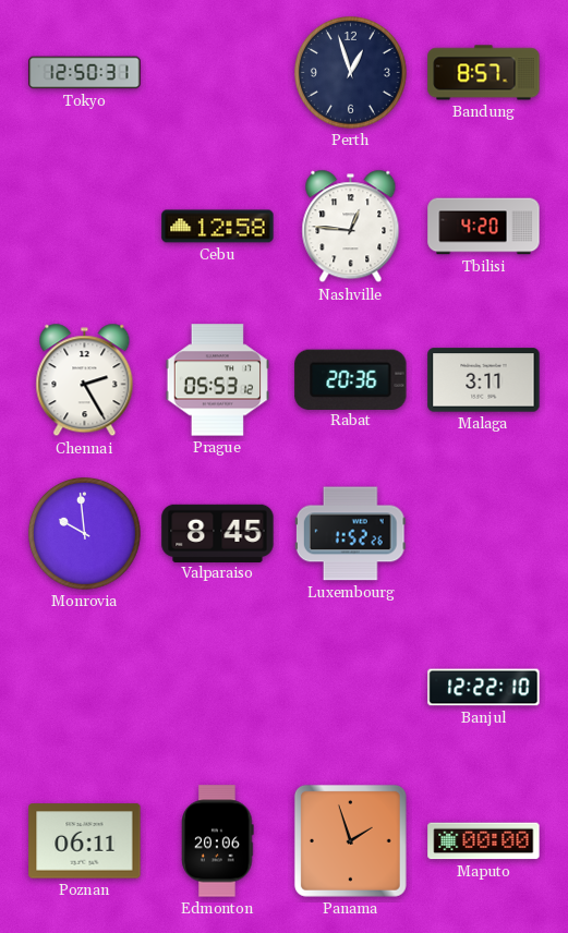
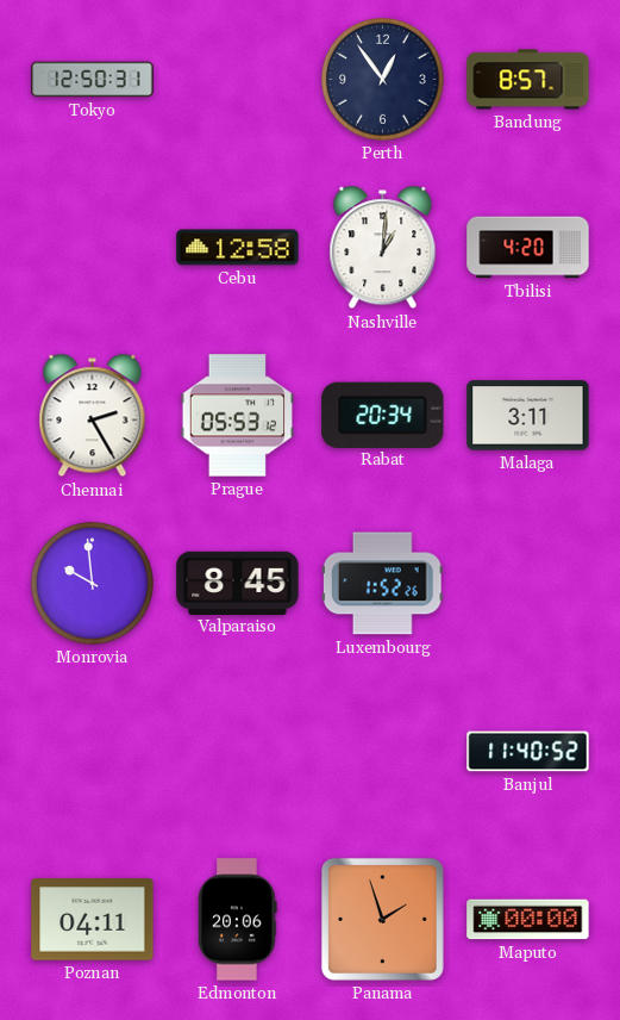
Perth: 12:57 -> 12:54
Nashville: 12:46 -> 1:01
Rabat: 20:36 -> 20:34
Banjul: 12:22 -> 11:40
Poznan: 06:11 -> 04:11
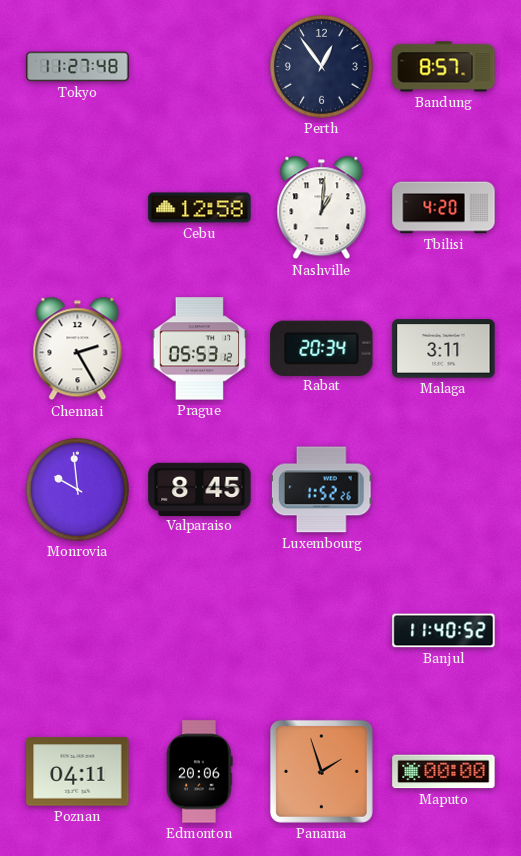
Tokyo: 12:50 -> 11:27
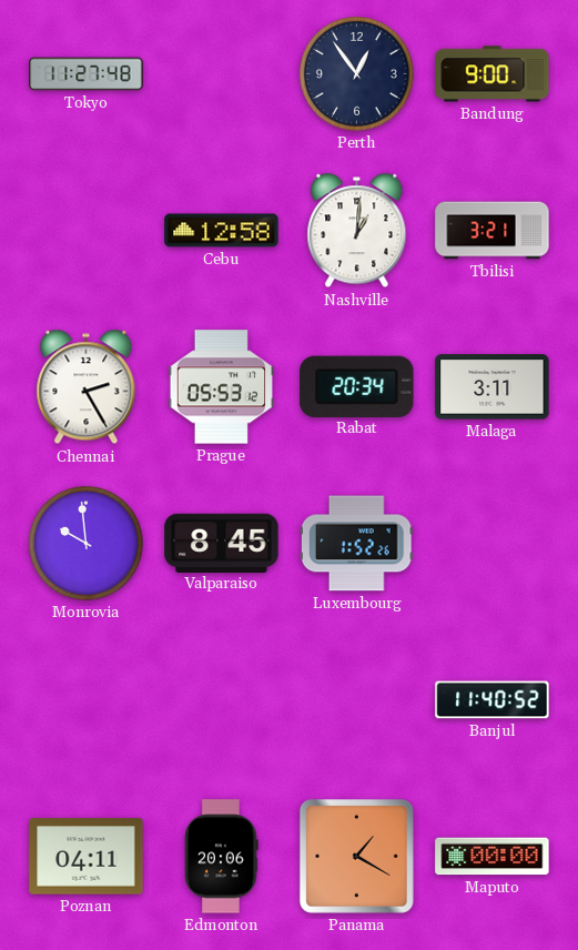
Bandung: 8:57 -> 9:00
Tbilisi: 4:20 -> 3:21
Panama: 1:57 -> 1:20
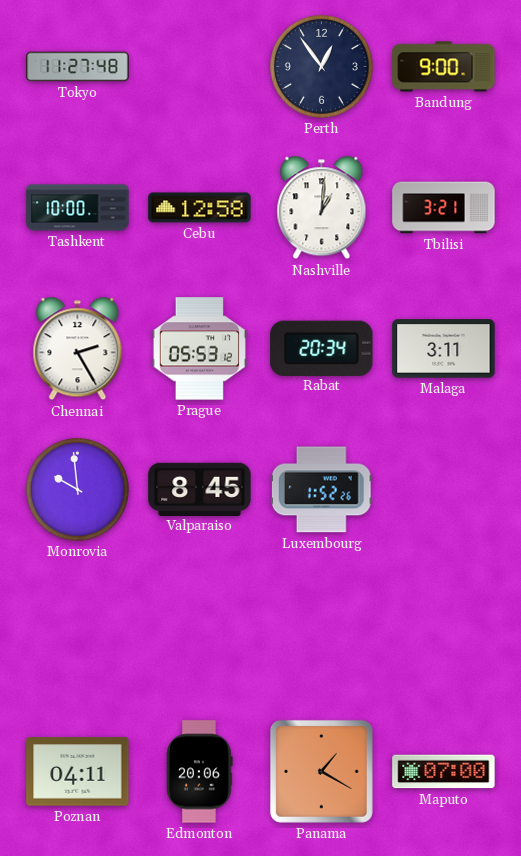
Tashkent: none -> 10:00
Banjul: 11:40 -> none
Maputo: 00:00 -> 07:00
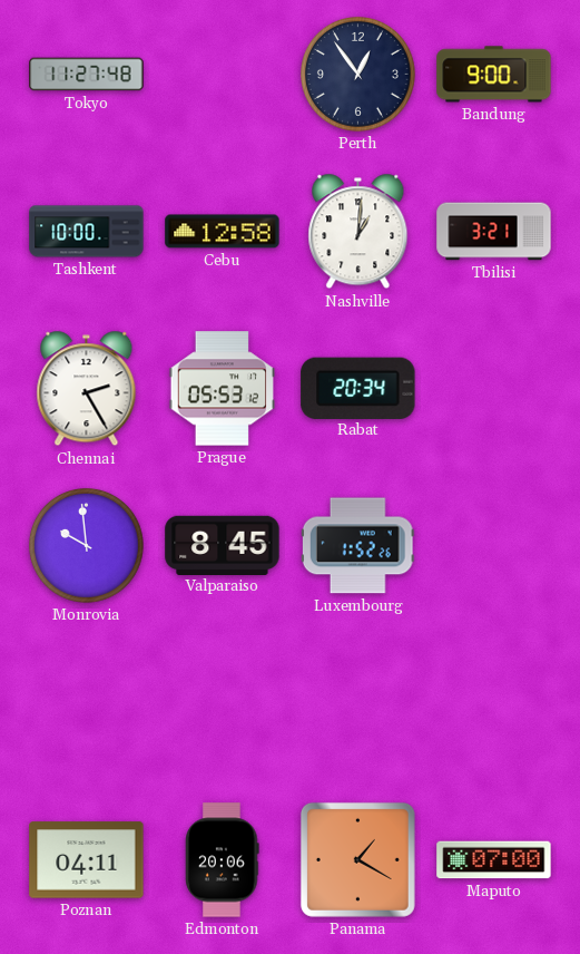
Malaga: 3:11 -> none
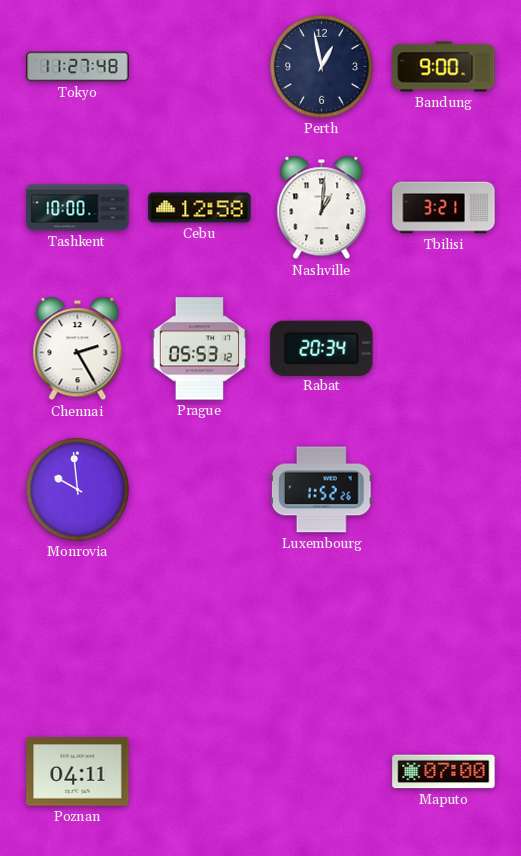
Perth: 12:54 -> 12:58
Valparaiso: 8:45 -> none
Edmonton: 20:06 -> none
Panama: 1:20 -> none
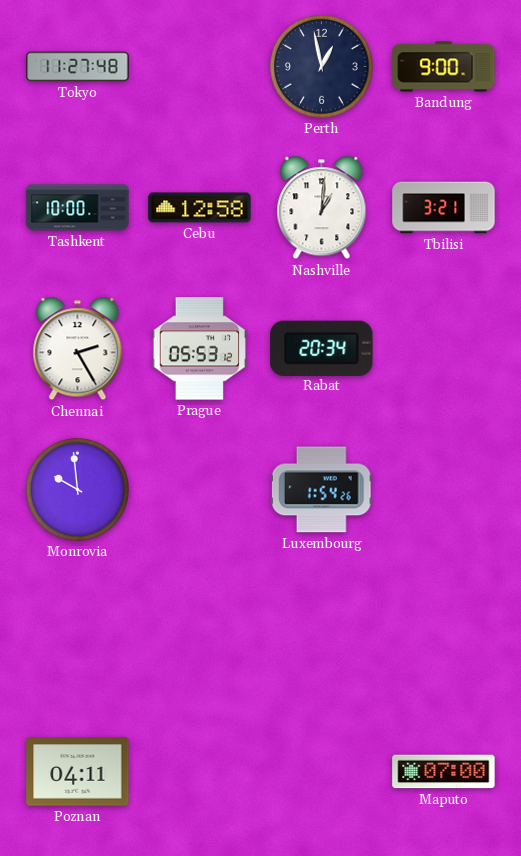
Luxembourg: 1:52 -> 1:54
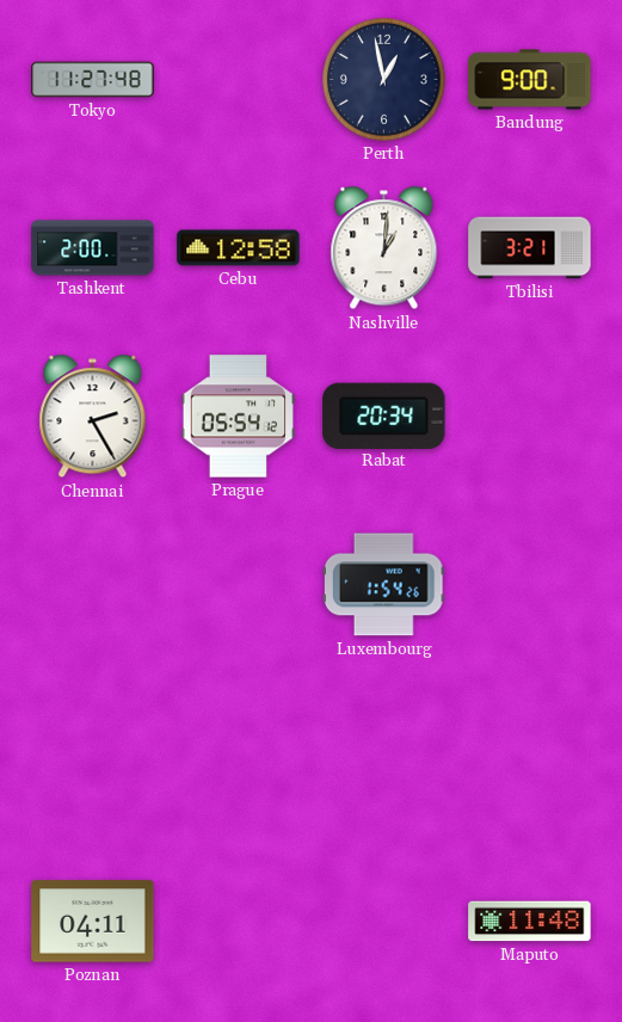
Tashkent: 10:00 -> 2:00
Prague: 05:53 -> 05:54
Monrovia: 9:59 -> none
Maputo: 07:00 -> 11:48
